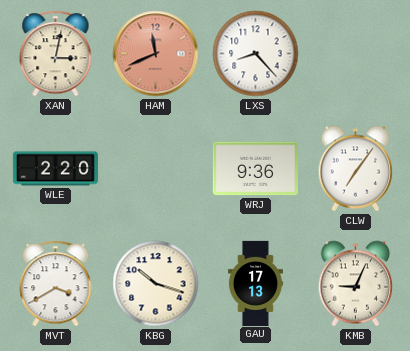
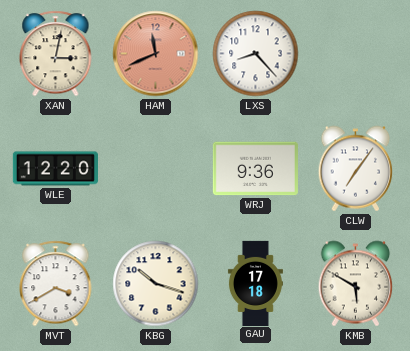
WLE: 2:20 -> 12:20
GAU: 17:13 -> 17:18
KMB: 9:04 -> 5:50
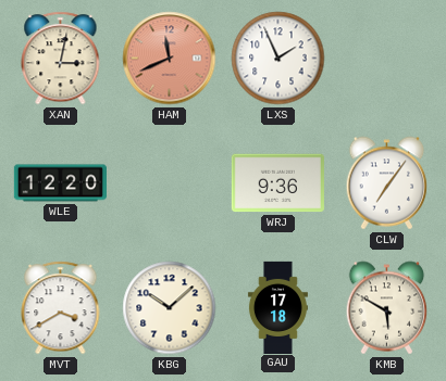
LXS: 8:23 -> 1:56
KBG: 10:18 -> 10:08
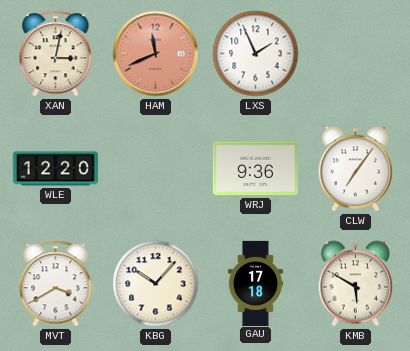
KBG: 10:08 -> 10:07
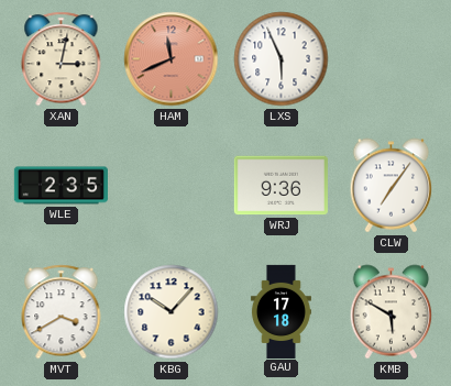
LXS: 1:56 -> 5:56
WLE: 12:20 -> 2:35
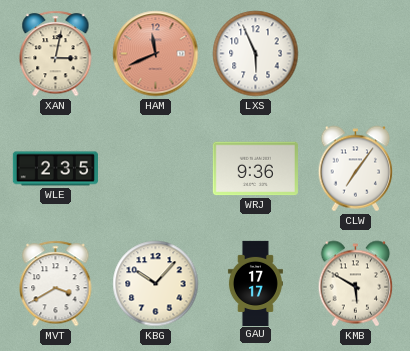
GAU: 17:18 -> 17:17
